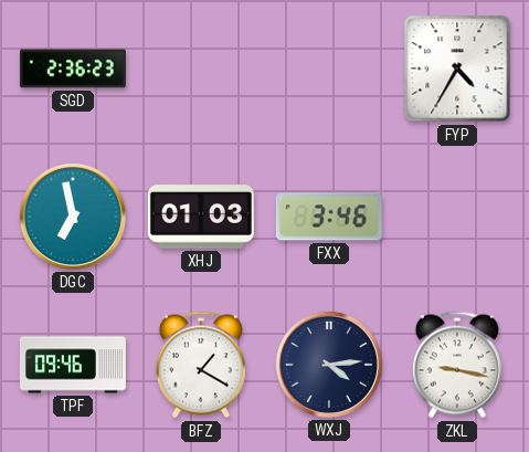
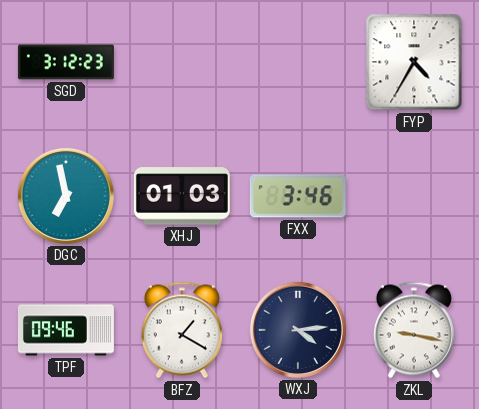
SGD: 2:36 -> 3:12
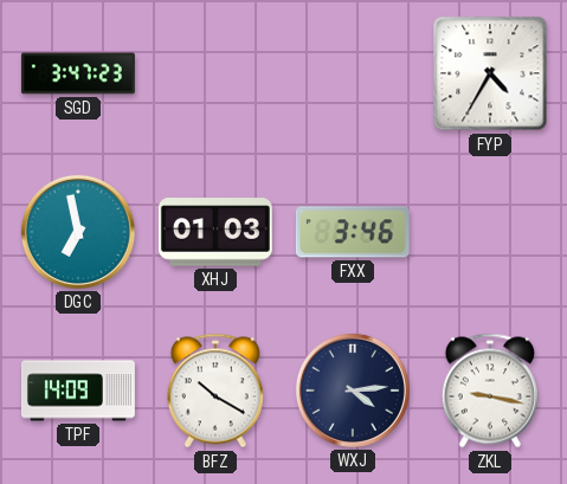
SGD: 3:12 -> 3:47
TPF: 09:46 -> 14:09
BFZ: 1:20 -> 10:20
